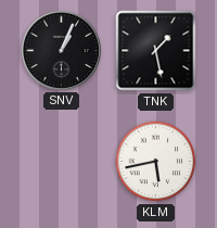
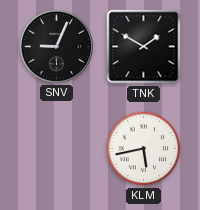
SNV: 1:04 -> 9:04
TNK: 1:28 -> 1:50
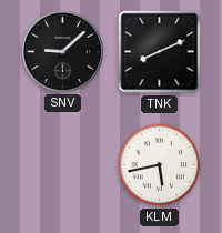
SNV: 9:04 -> 9:08
TNK: 1:50 -> 8:11
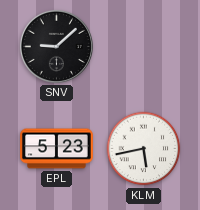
TNK: 8:11 -> none
EPL: none -> 5:23
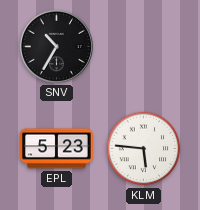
SNV: 9:08 -> 10:35
KLM: 5:43 -> 5:46
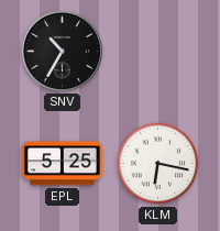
EPL: 5:23 -> 5:25
KLM: 5:46 -> 6:17
